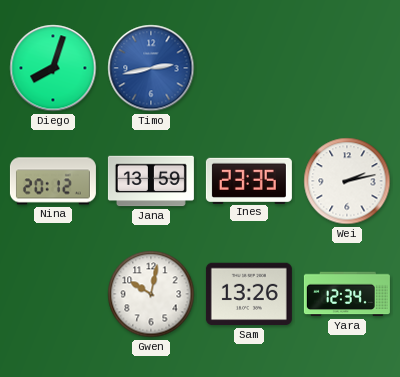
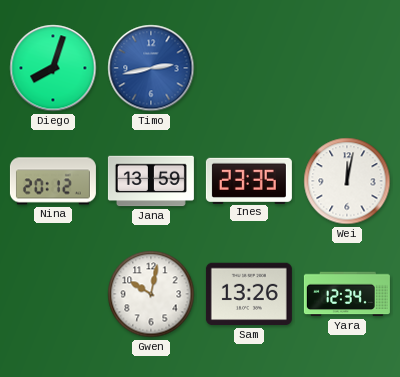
Wei: 2:13 -> 12:02
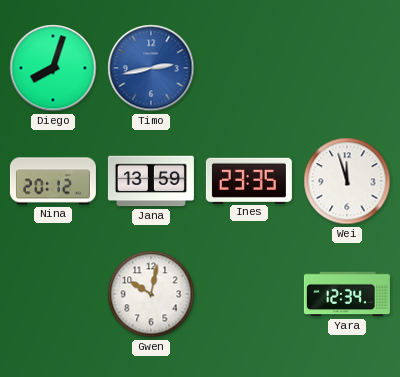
Wei: 12:02 -> 11:57
Sam: 13:26 -> none
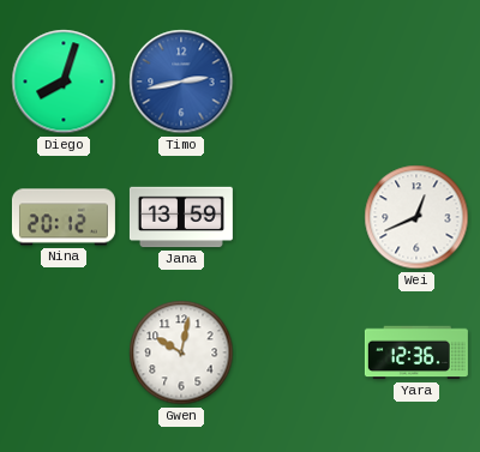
Ines: 23:35 -> none
Wei: 11:57 -> 12:41
Yara: 12:34 -> 12:36
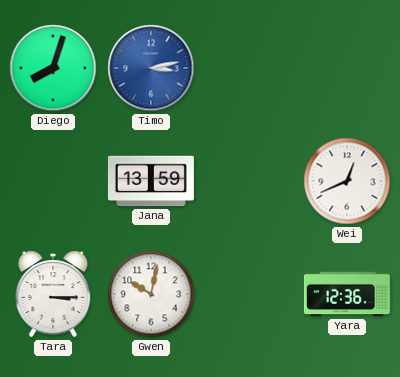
Timo: 2:43 -> 3:13
Nina: 20:12 -> none
Tara: none -> 3:15
